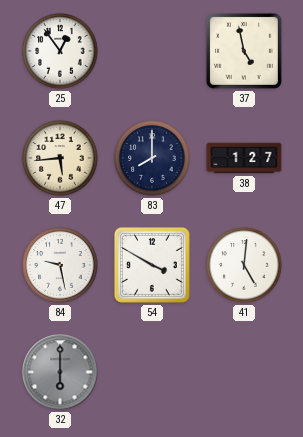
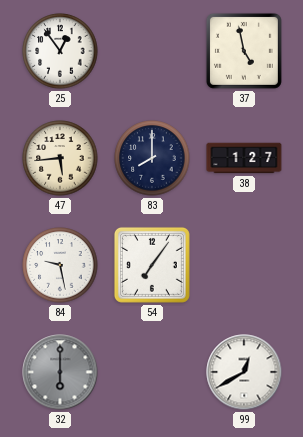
54: 3:50 -> 7:06
41: 5:01 -> none
99: none -> 12:40
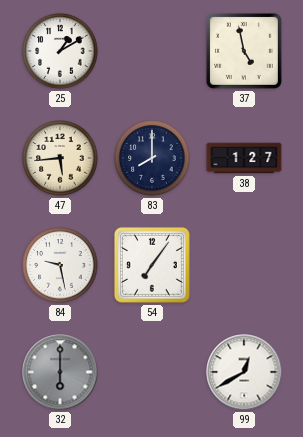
25: 12:54 -> 1:10
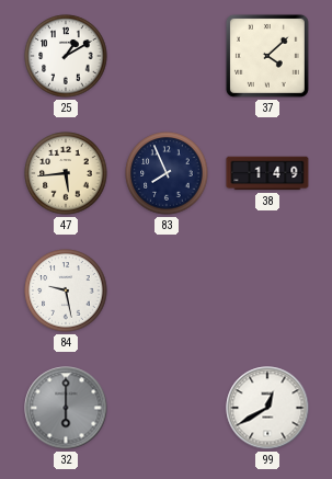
37: 4:58 -> 4:08
83: 8:00 -> 7:56
38: 1:27 -> 1:49
54: 7:06 -> none
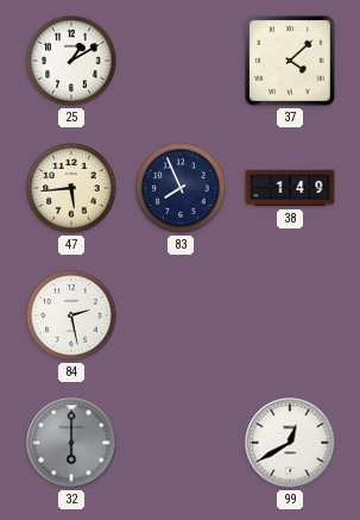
84: 9:28 -> 2:28
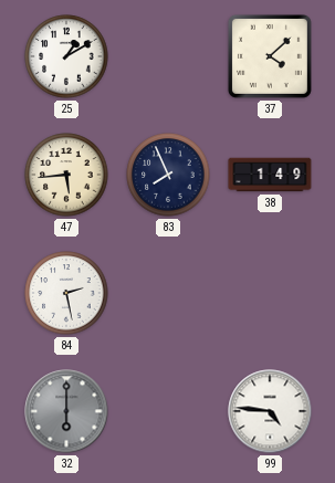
99: 12:40 -> 4:46
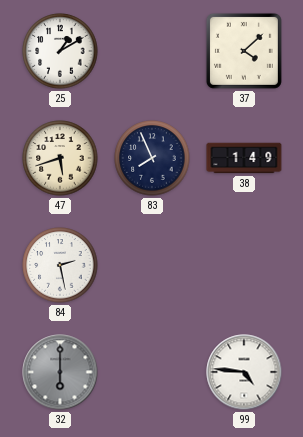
47: 5:44 -> 5:42
